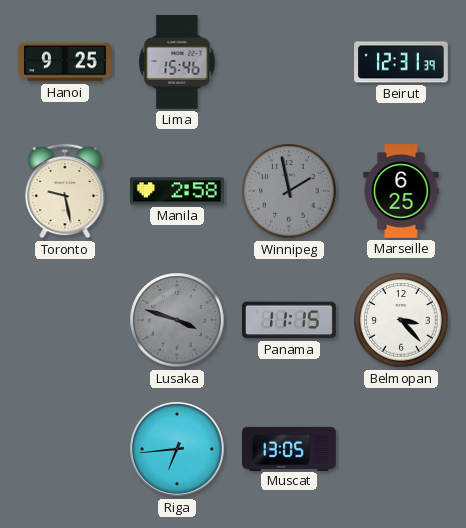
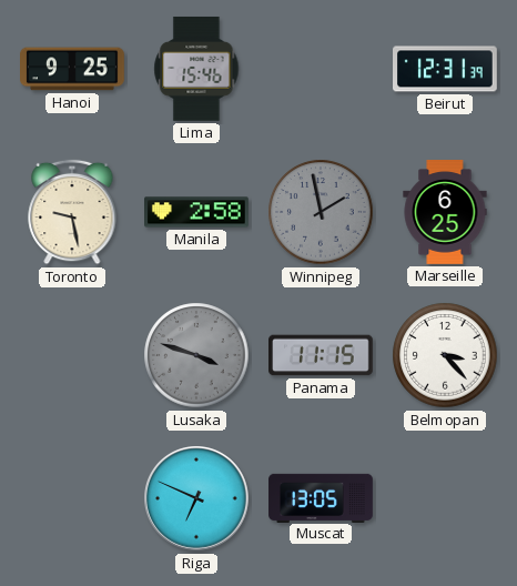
Riga: 6:44 -> 6:49
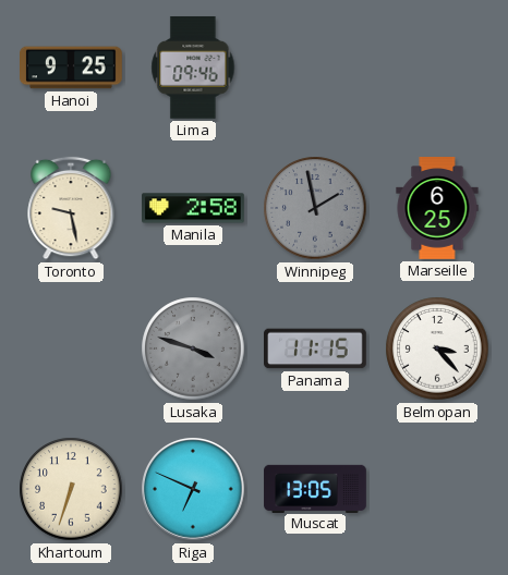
Lima: 15:46 -> 09:46
Beirut: 12:31 -> none
Khartoum: none -> 6:33
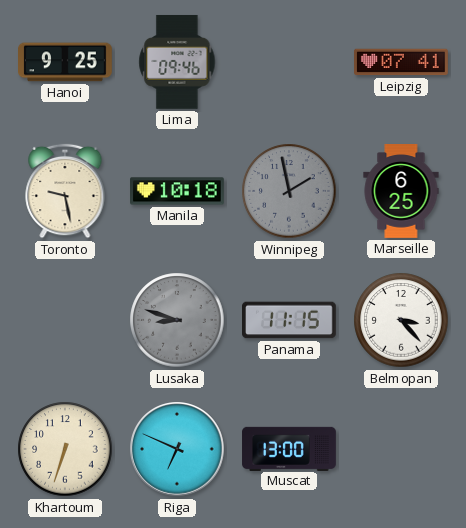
Leipzig: none -> 07:41
Manila: 2:58 -> 10:18
Lusaka: 3:48 -> 8:48
Muscat: 13:05 -> 13:00
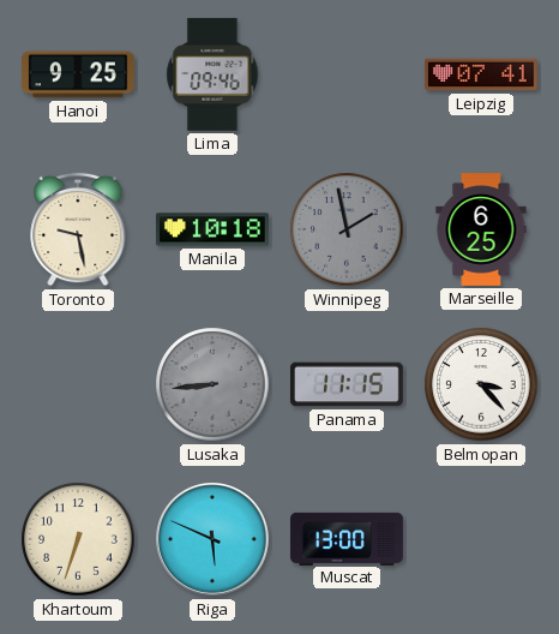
Lusaka: 8:48 -> 8:44
Riga: 6:49 -> 5:49
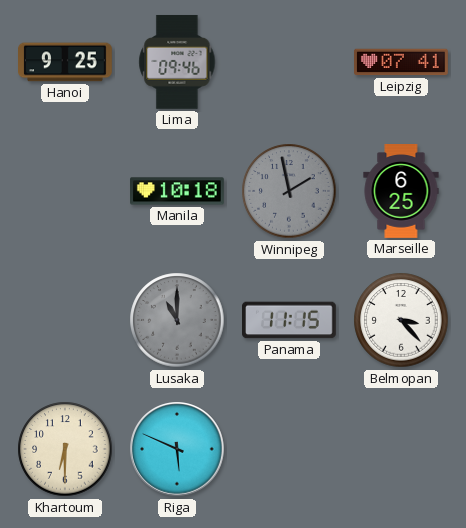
Toronto: 9:28 -> none
Lusaka: 8:44 -> 11:00
Khartoum: 6:33 -> 6:30
Muscat: 13:00 -> none
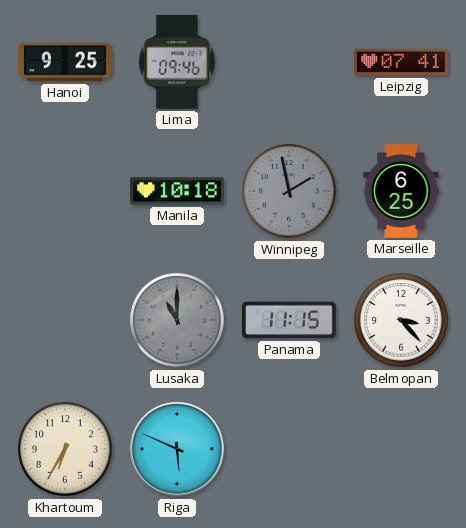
Khartoum: 6:30 -> 6:35
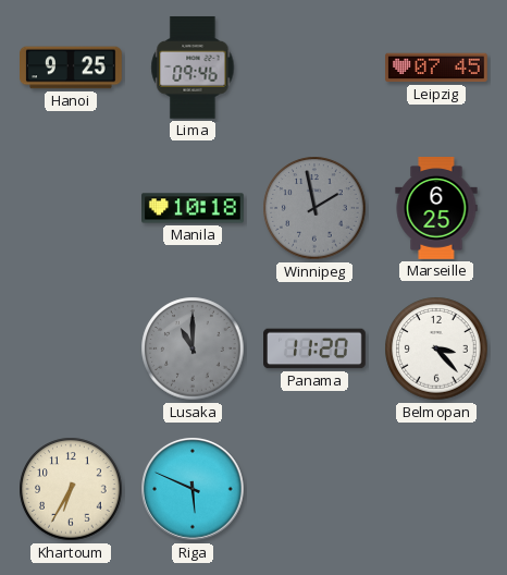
Leipzig: 07:41 -> 07:45
Panama: 11:15 -> 11:20
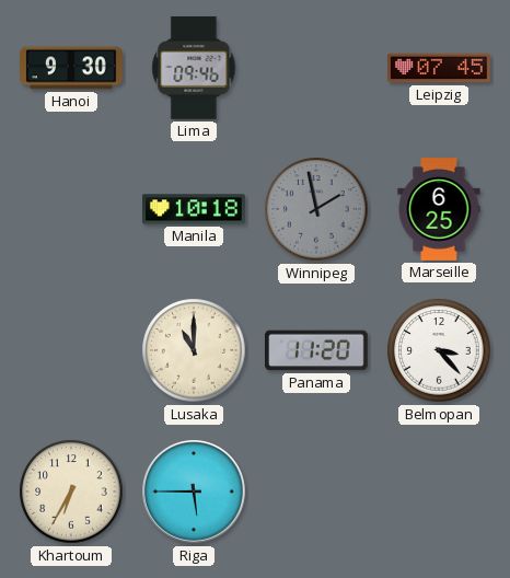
Hanoi: 9:25 -> 9:30
Lusaka dial: grey -> cream
Riga: 5:49 -> 5:45
